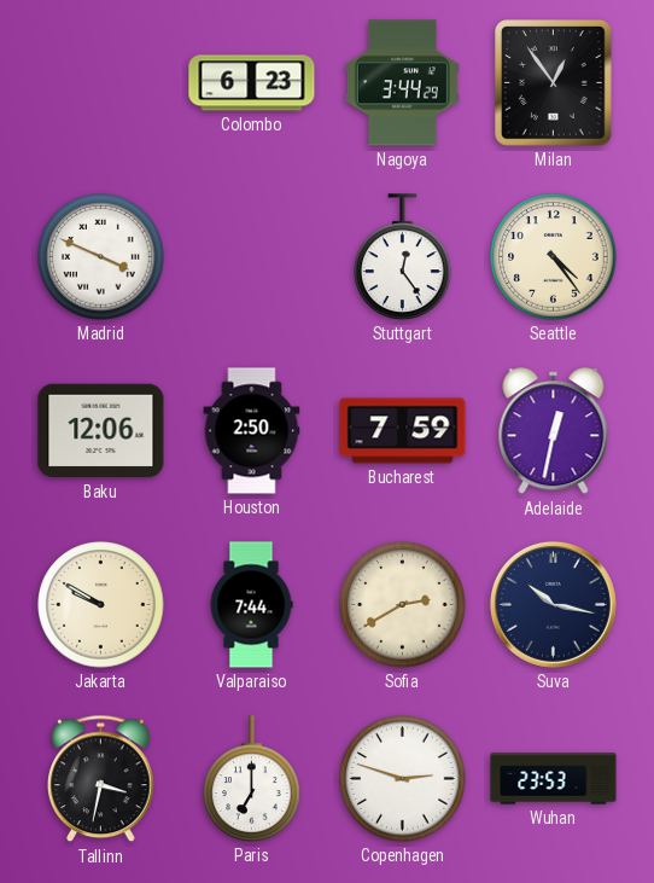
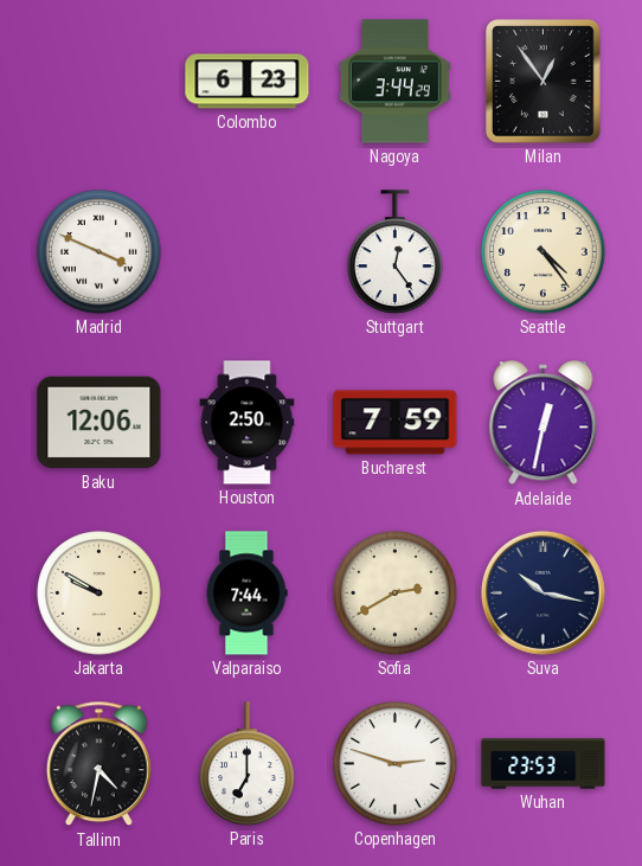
Tallinn: 3:32 -> 4:32
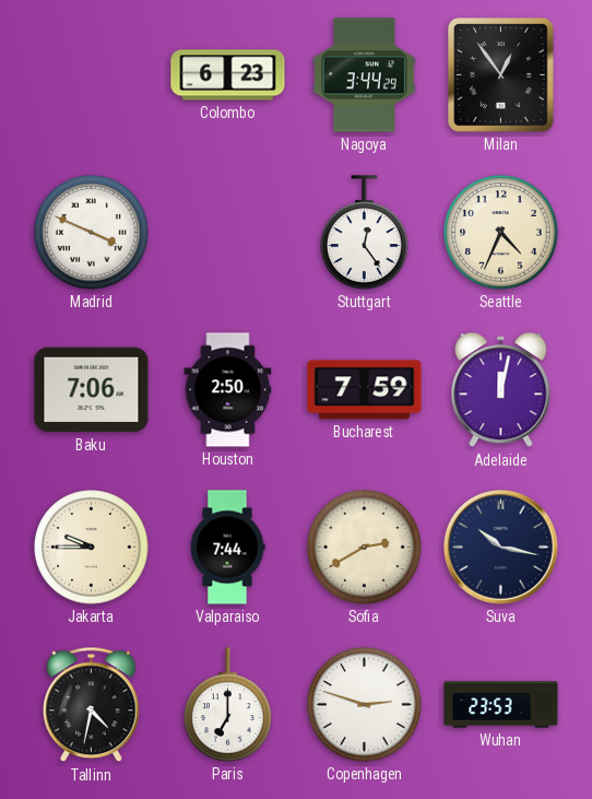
Seattle: 4:24 -> 4:34
Baku: 12:06 -> 7:06
Adelaide: 12:32 -> 12:02
Jakarta: 9:50 -> 9:45
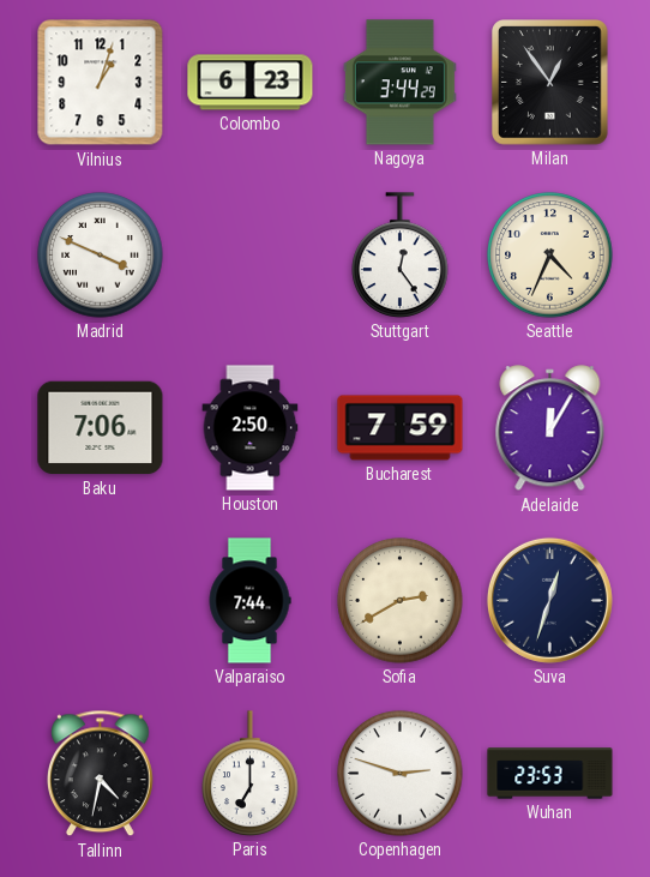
Vilnius: none -> 1:03
Adelaide: 12:02 -> 12:05
Jakarta: 9:45 -> none
Suva: 10:17 -> 12:33
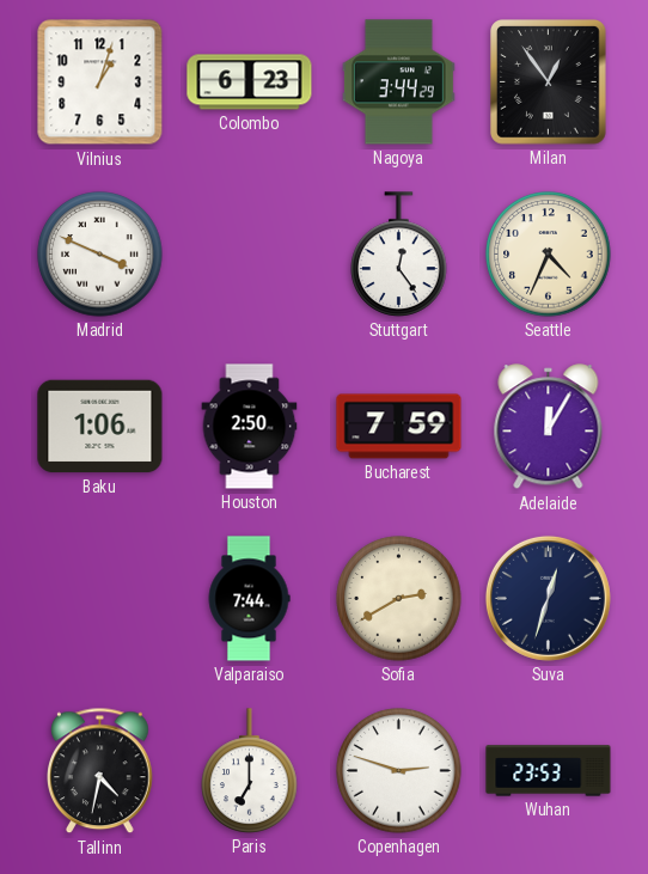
Baku: 7:06 -> 1:06
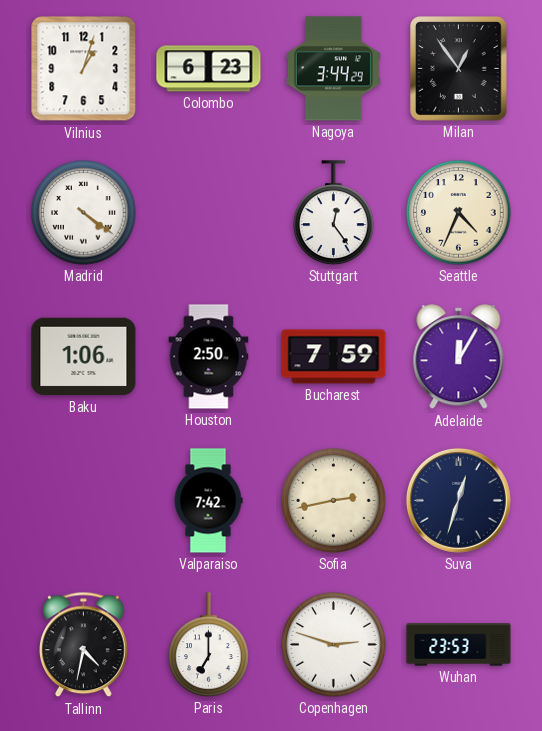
Madrid: 3:49 -> 4:21
Valparaiso: 7:44 -> 7:42
Sofia: 2:40 -> 2:43
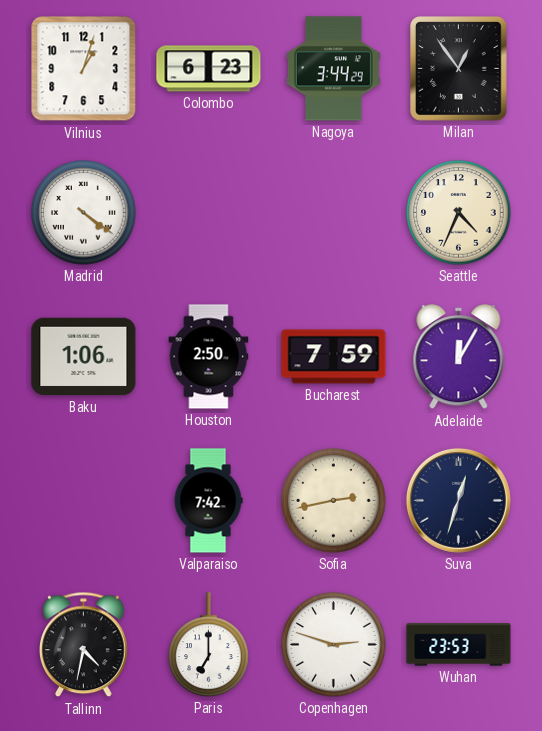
Stuttgart: 12:24 -> none
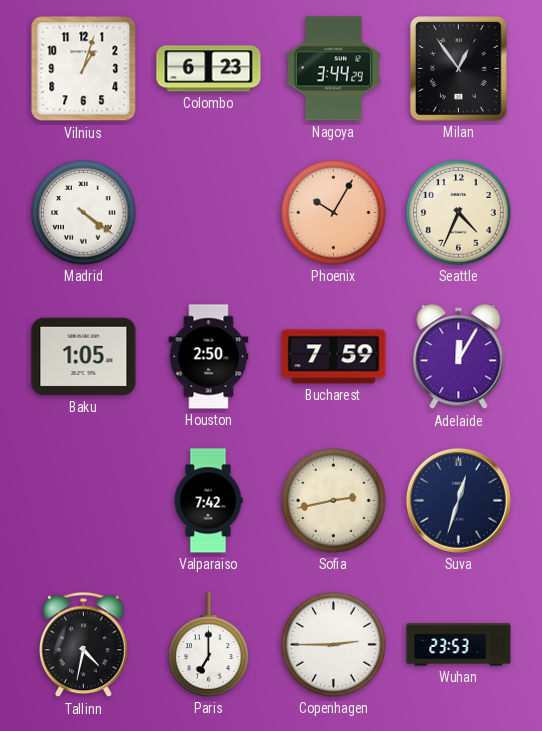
Phoenix: none -> 10:05
Baku: 1:06 -> 1:05
Copenhagen: 2:48 -> 2:45
